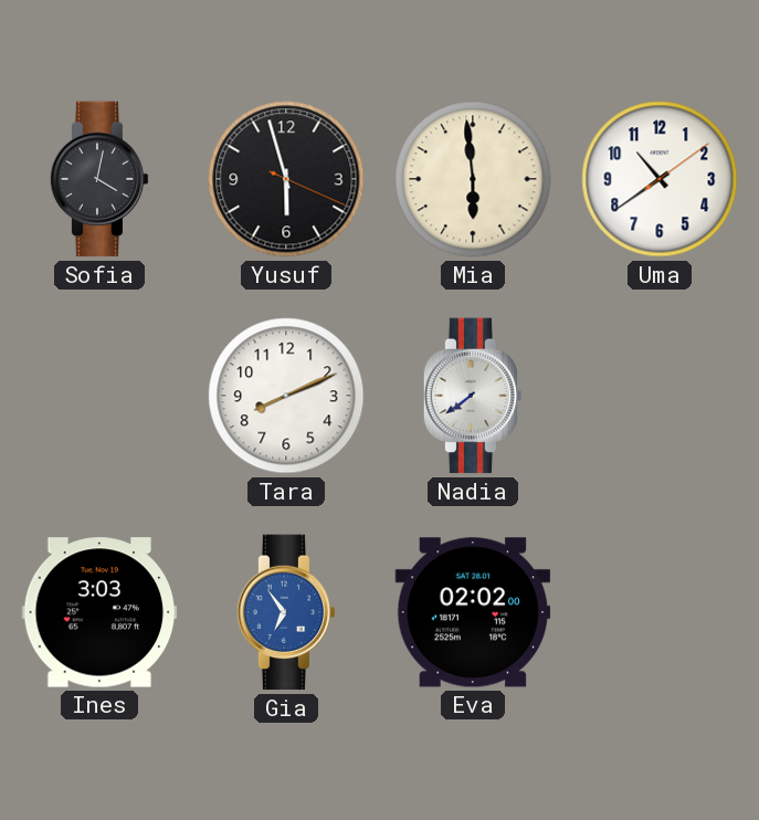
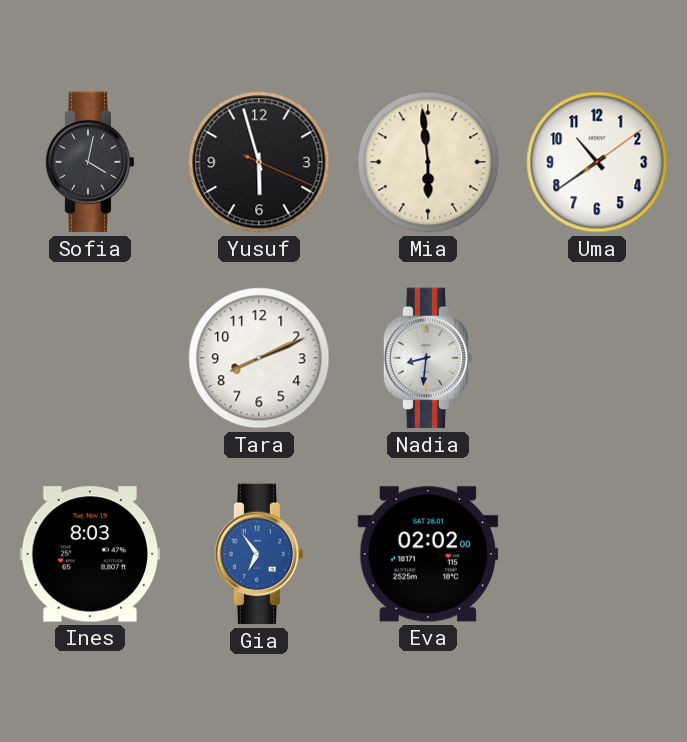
Nadia: 7:39 -> 8:31
Ines: 3:03 -> 8:03
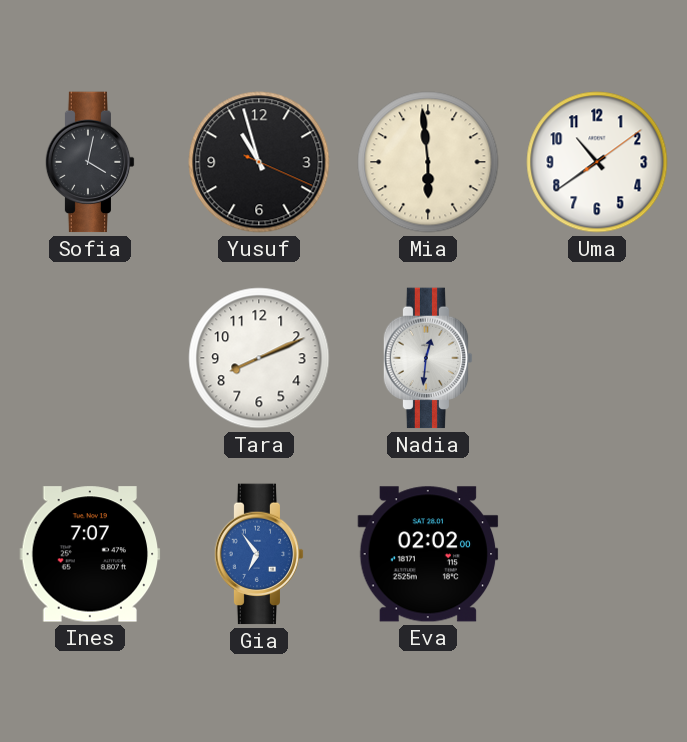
Yusuf: 5:57 -> 10:57
Nadia: 8:31 -> 12:31
Ines: 8:03 -> 7:07
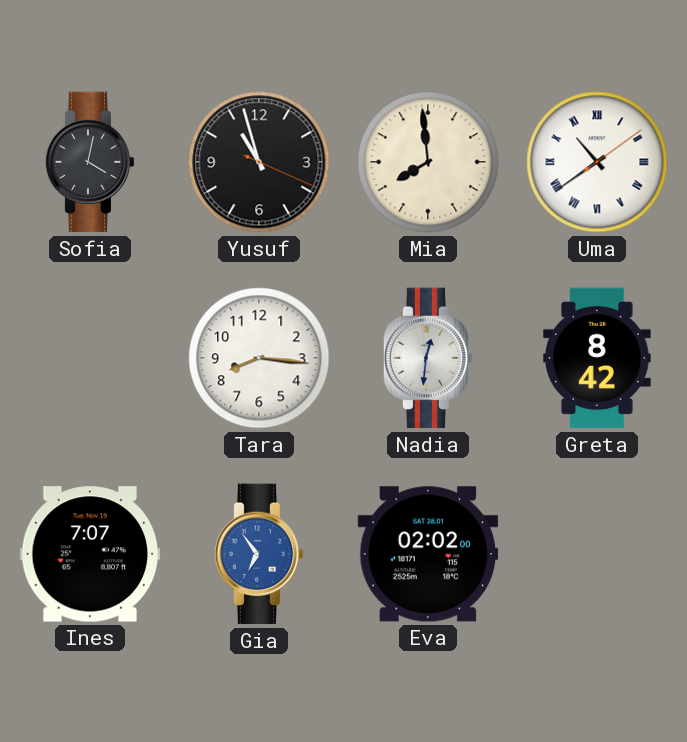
Mia: 5:59 -> 7:59
Uma numerals: Arabic -> Roman
Tara: 8:11 -> 8:16
Greta: none -> 8:42
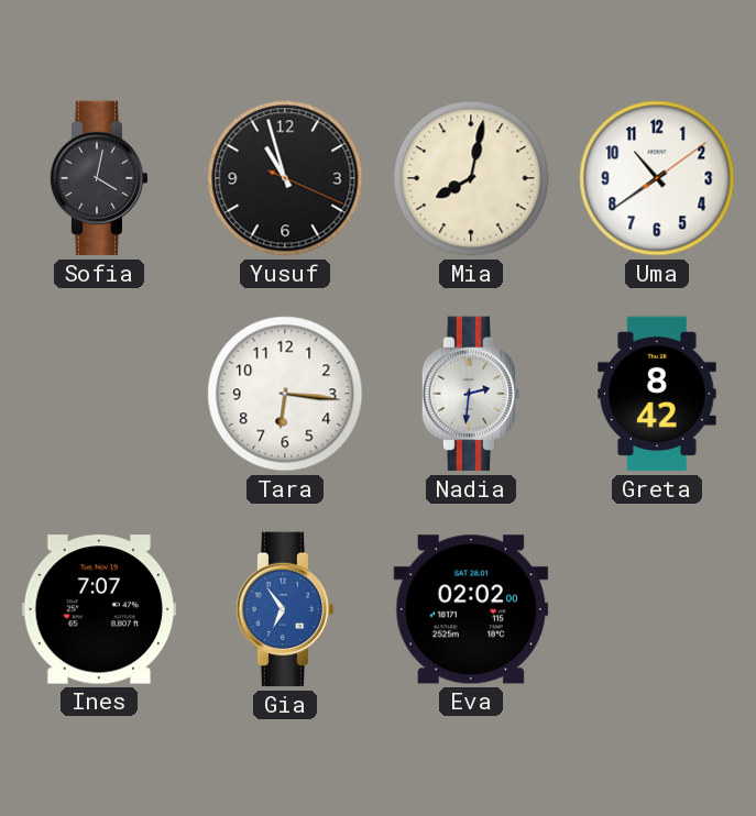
Mia: 7:59 -> 8:02
Uma numerals: Roman -> Arabic
Tara: 8:16 -> 6:16
Nadia: 12:31 -> 2:31
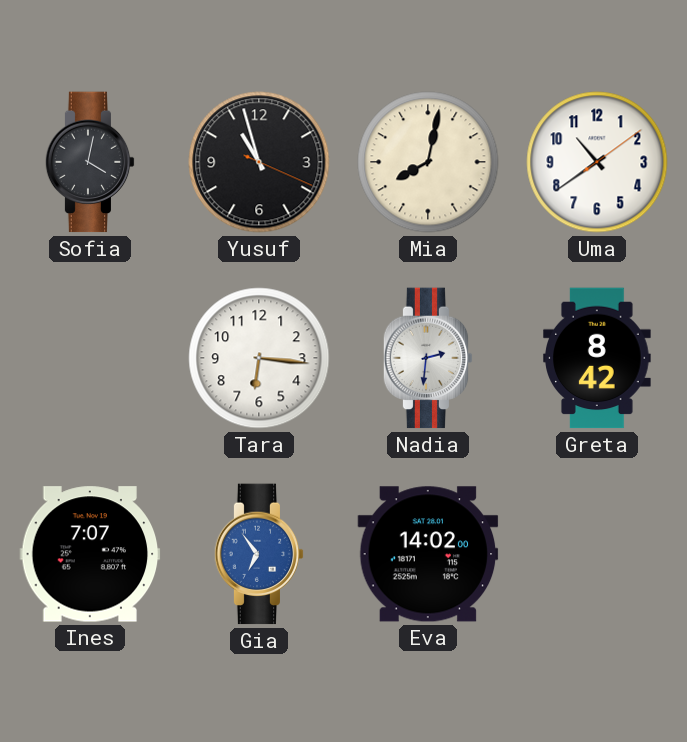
Eva: 02:02 -> 14:02
